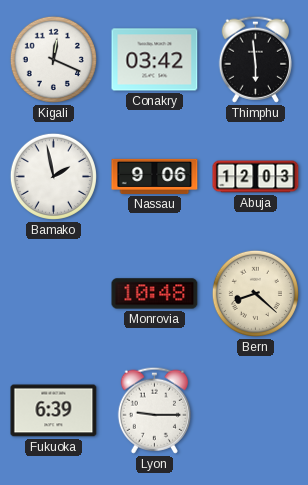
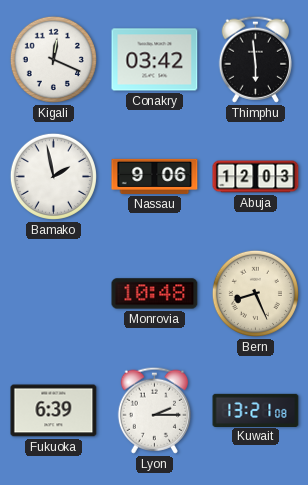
Bern: 8:22 -> 8:26
Lyon: 9:15 -> 2:15
Kuwait: none -> 13:21
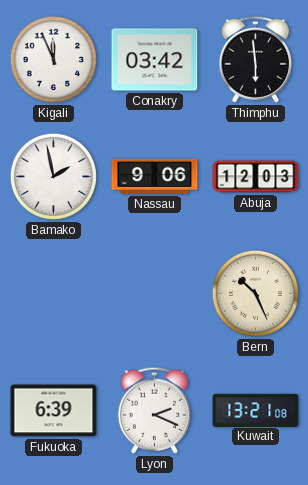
Kigali: 12:19 -> 11:56
Monrovia: 10:48 -> none
Bern: 8:26 -> 10:26
Lyon: 2:15 -> 2:19
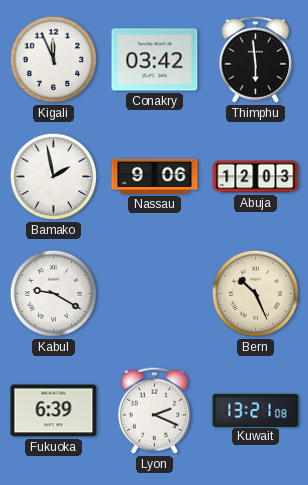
Kabul: none -> 9:20
